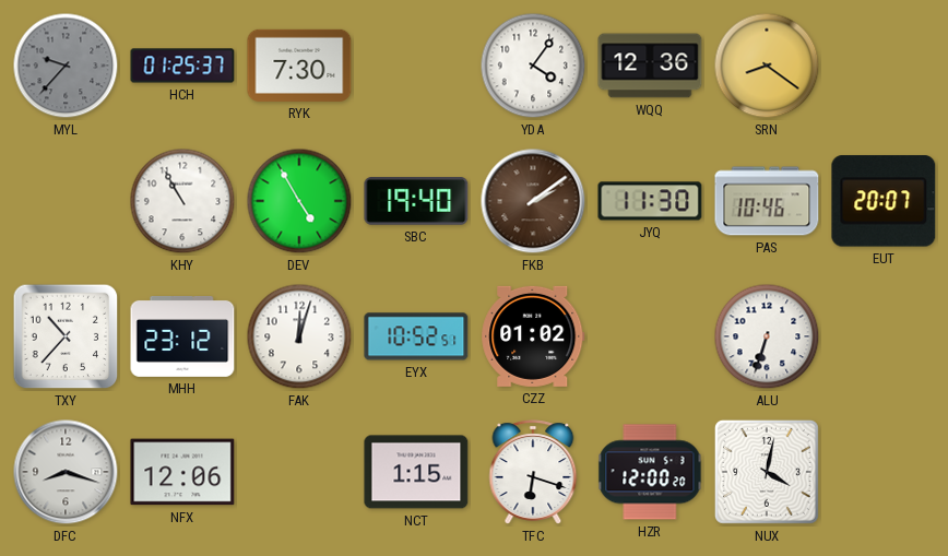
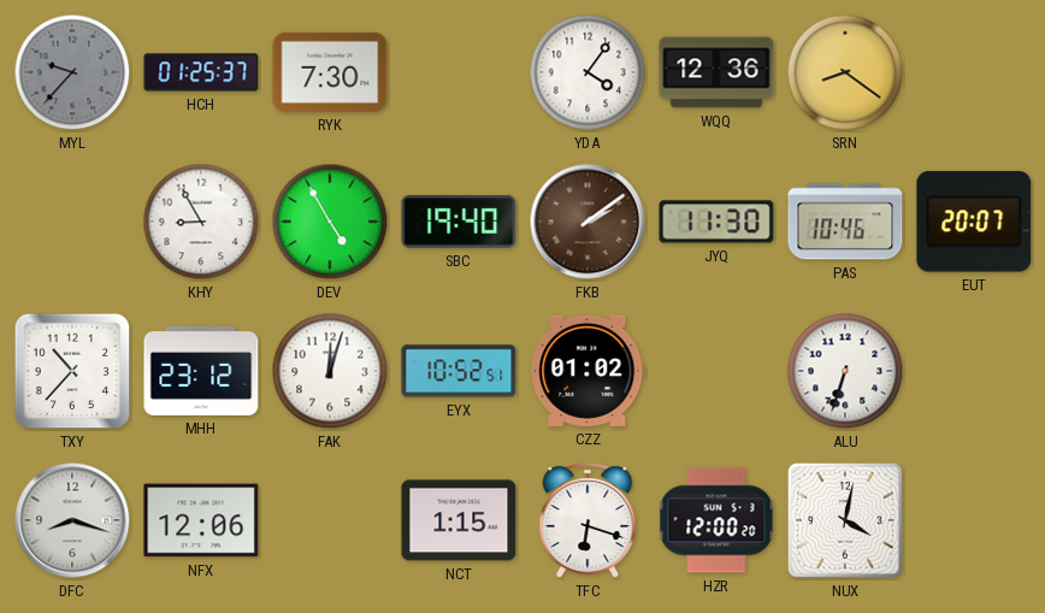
KHY: 10:55 -> 8:55
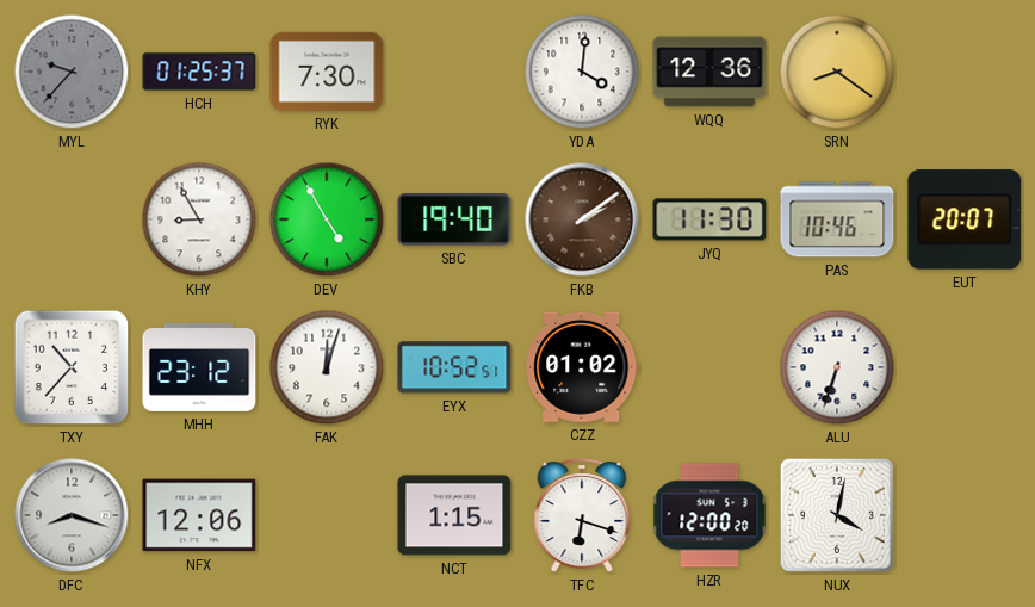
YDA: 4:06 -> 4:01
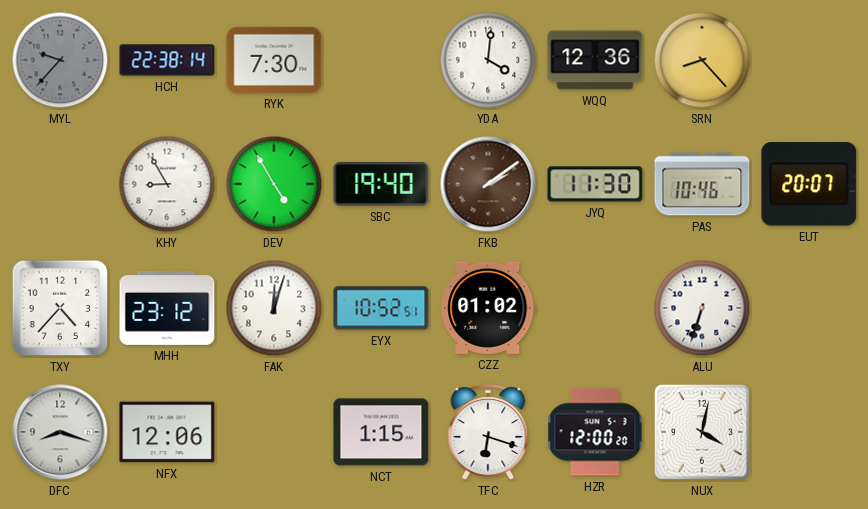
HCH: 01:25 -> 22:38
SRN: 8:21 -> 8:23
TXY: 10:37 -> 4:37
